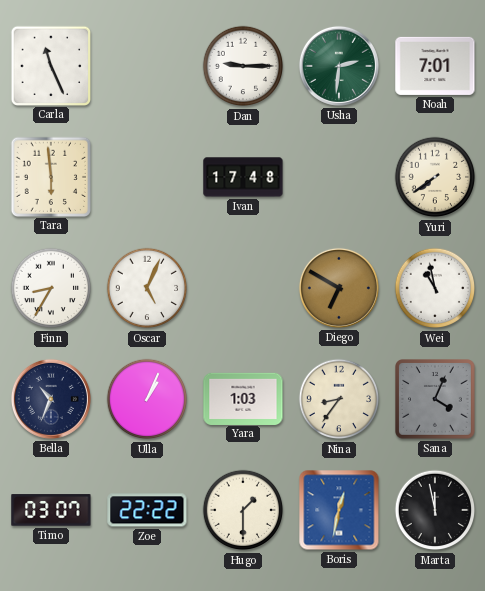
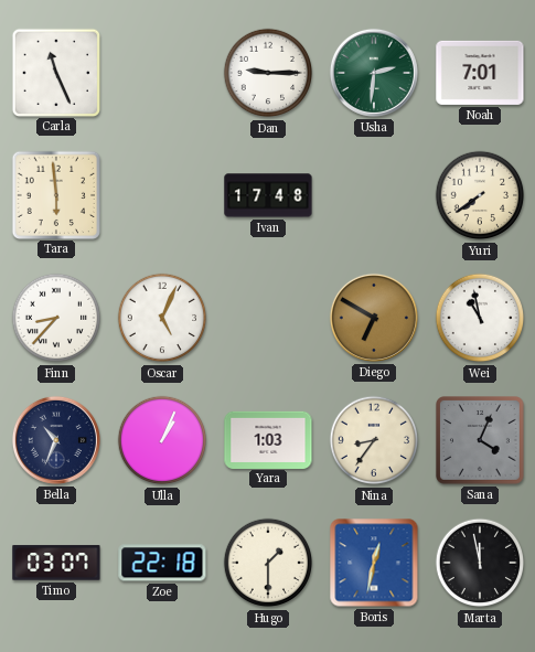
Finn: 8:35 -> 8:37
Zoe: 22:22 -> 22:18
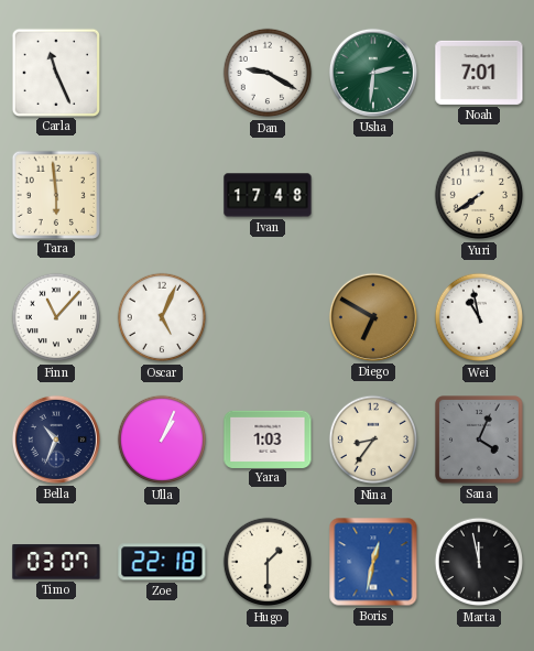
Dan: 9:15 -> 9:20
Finn: 8:37 -> 11:07
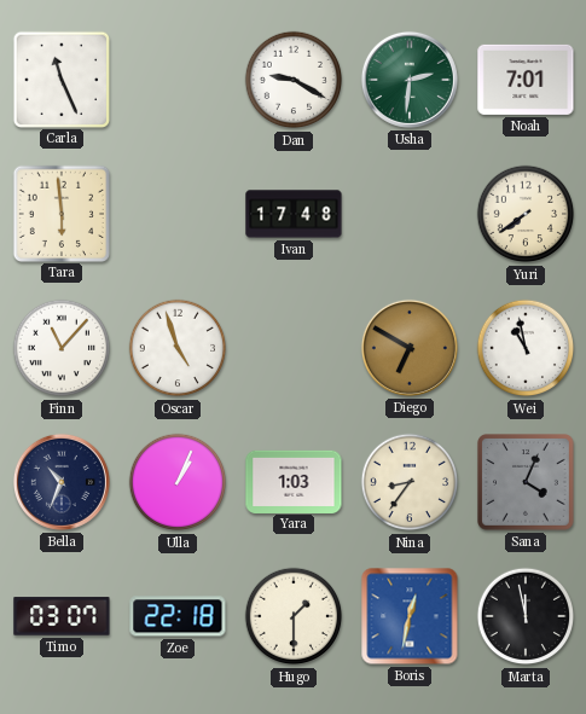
Oscar: 5:04 -> 4:57
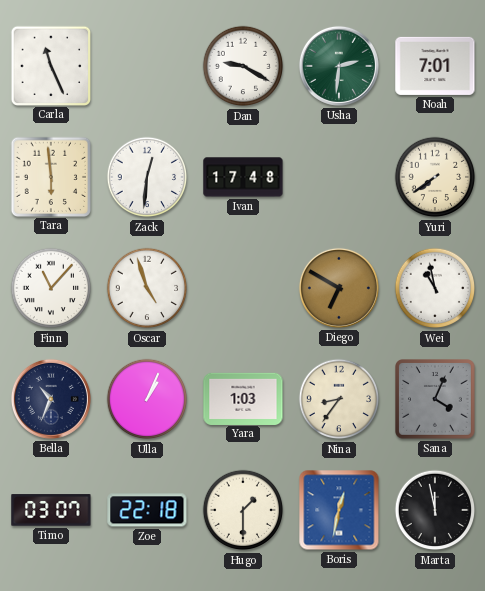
Zack: none -> 12:31
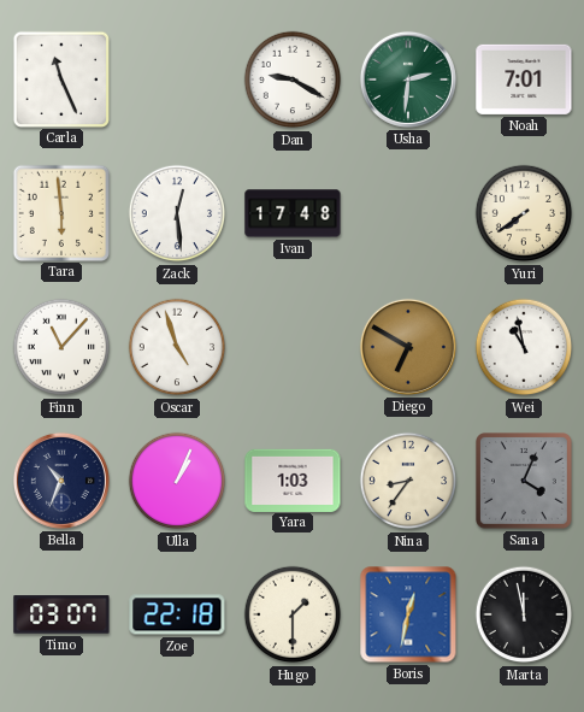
Zack: 12:31 -> 12:29
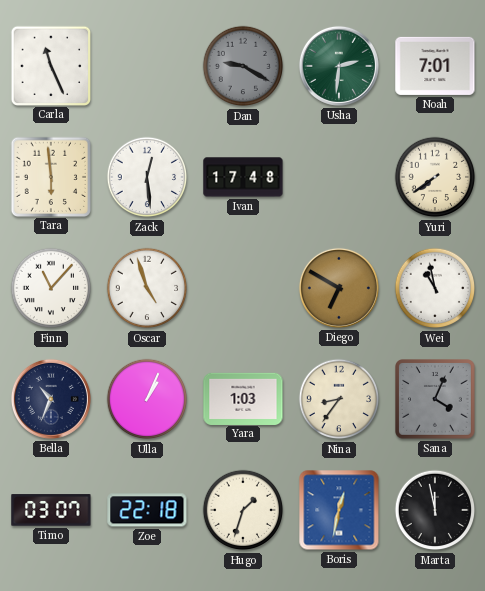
Dan dial: white -> grey
Hugo: 1:30 -> 1:33
